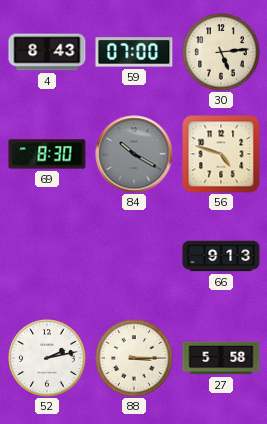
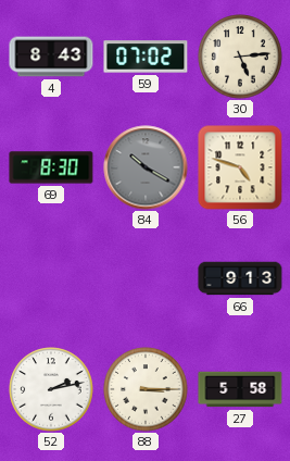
59: 07:00 -> 07:02
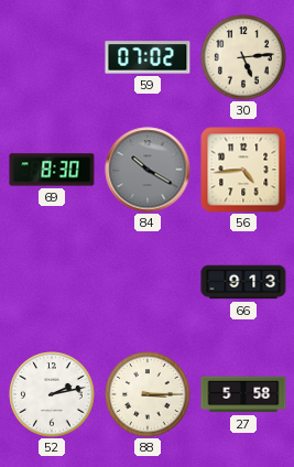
4: 8:43 -> none
56: 4:48 -> 4:44
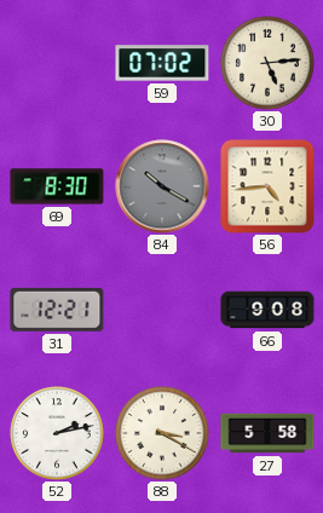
31: none -> 12:21
66: 9:13 -> 9:08
88: 3:15 -> 3:20
